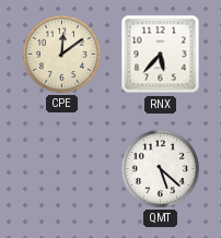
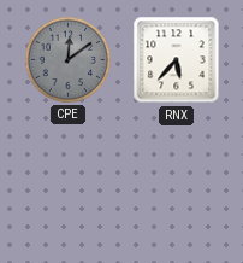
CPE dial: cream -> grey
QMT: 5:22 -> none
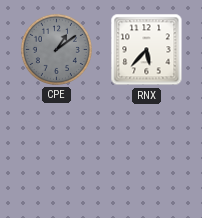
CPE: 12:09 -> 1:09
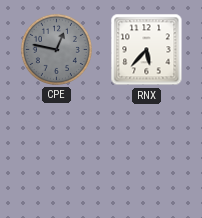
CPE: 1:09 -> 12:47
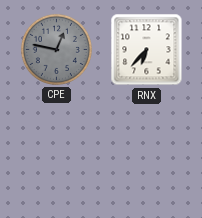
RNX: 5:37 -> 6:37
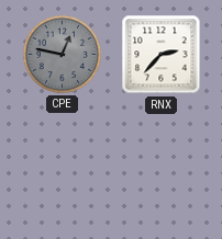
RNX: 6:37 -> 2:37
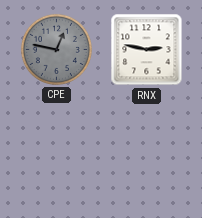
RNX: 2:37 -> 2:47
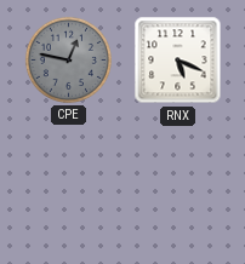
RNX: 2:47 -> 5:19
